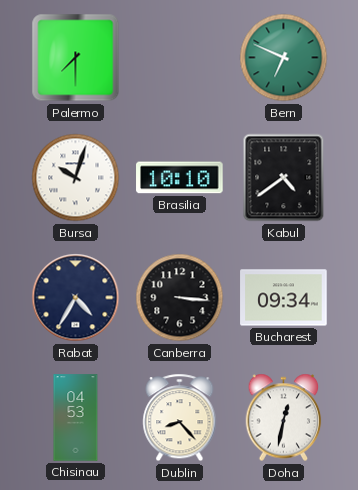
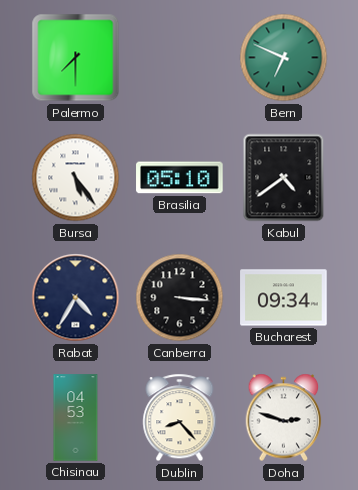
Bursa: 10:03 -> 5:24
Brasilia: 10:10 -> 05:10
Doha: 12:32 -> 2:48
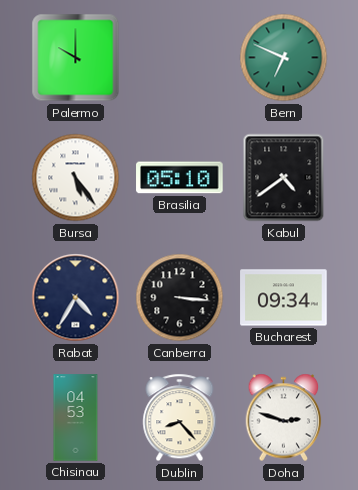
Palermo: 7:30 -> 10:00
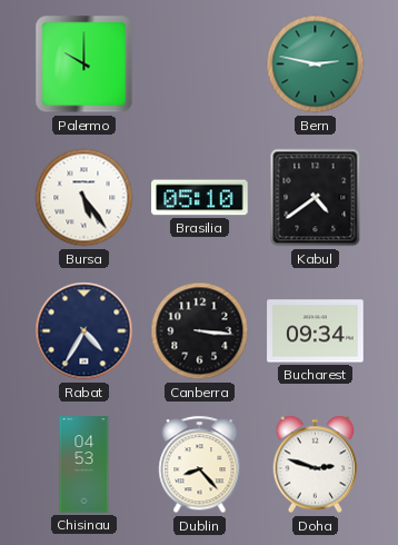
Bern: 6:49 -> 2:47
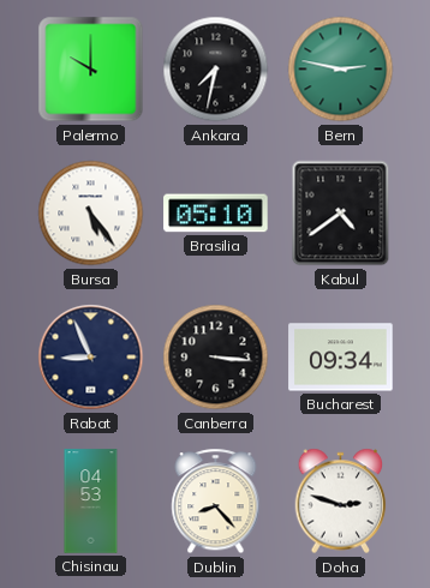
Ankara: none -> 7:32
Rabat: 4:35 -> 8:56
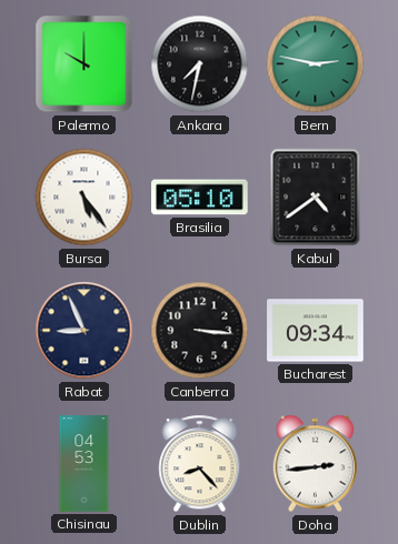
Doha: 2:48 -> 2:44
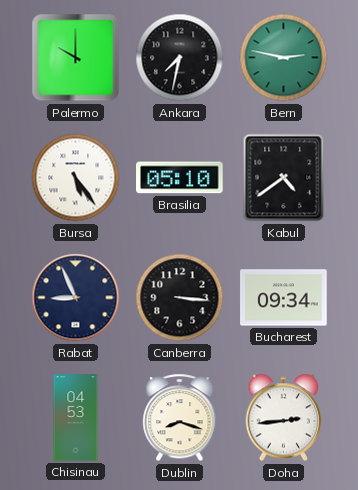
Dublin: 8:23 -> 8:18
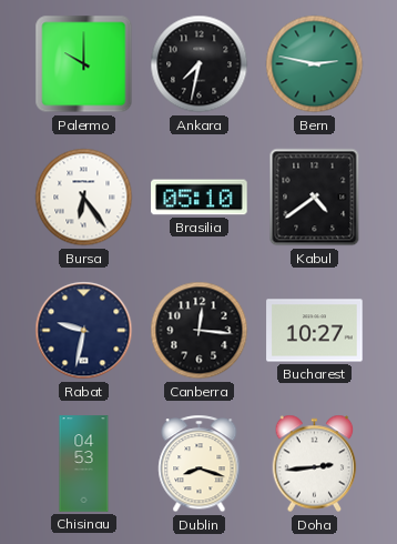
Bursa: 5:24 -> 6:24
Rabat: 8:56 -> 9:32
Canberra: 3:16 -> 12:16
Bucharest: 09:34 -> 10:27
